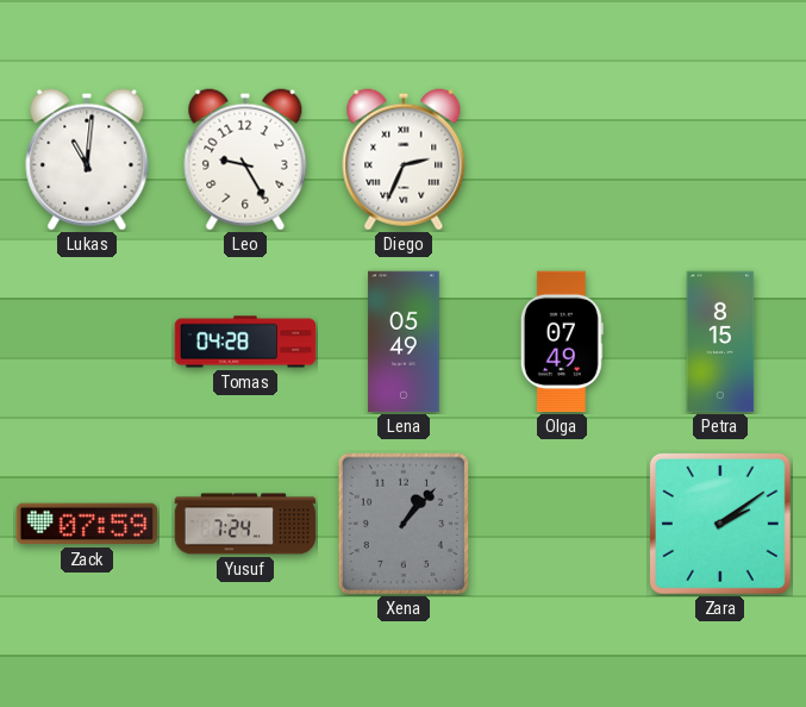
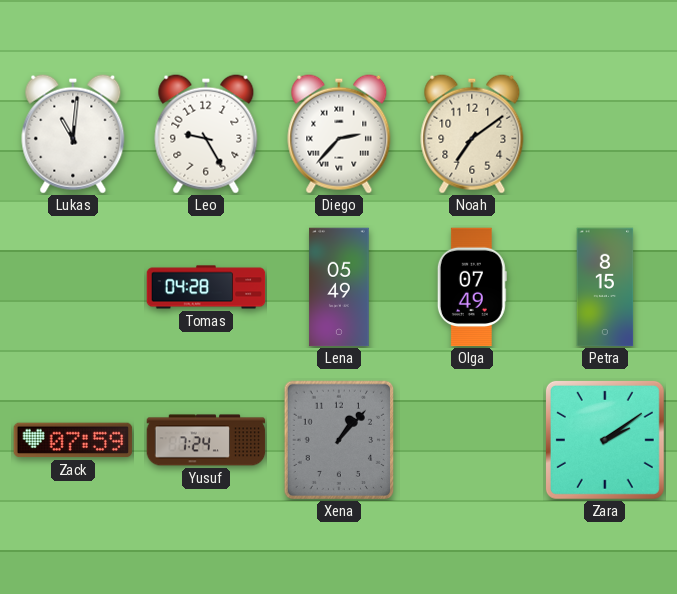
Diego: 2:34 -> 2:37
Noah: none -> 7:09
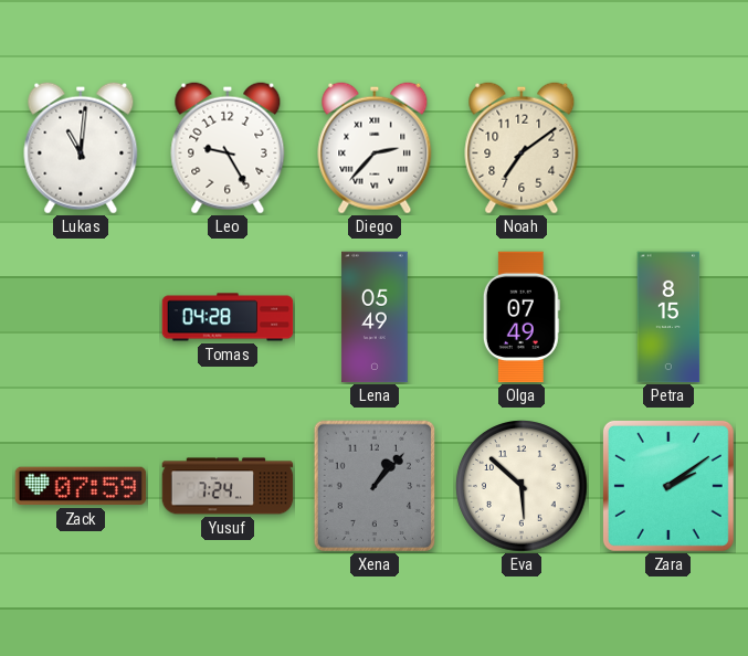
Eva: none -> 5:52
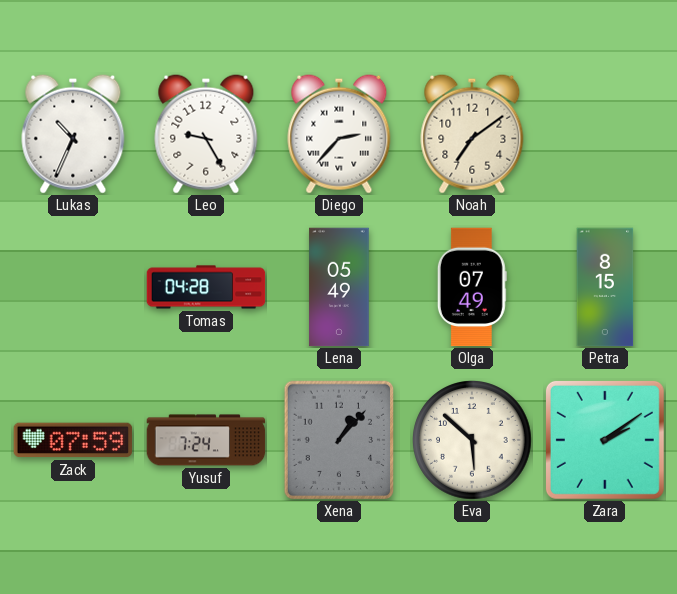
Lukas: 11:01 -> 10:34
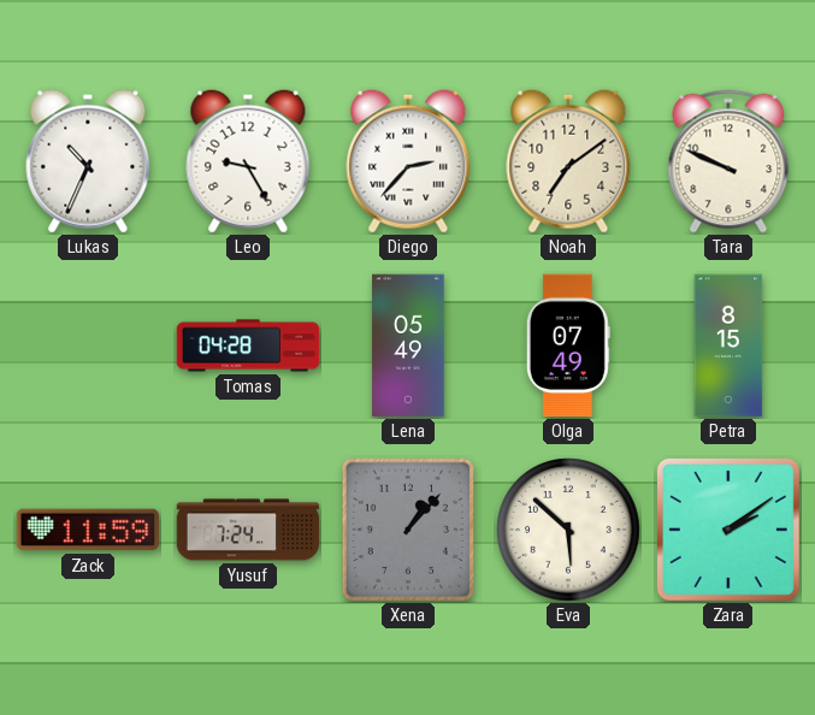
Tara: none -> 9:49
Zack: 07:59 -> 11:59
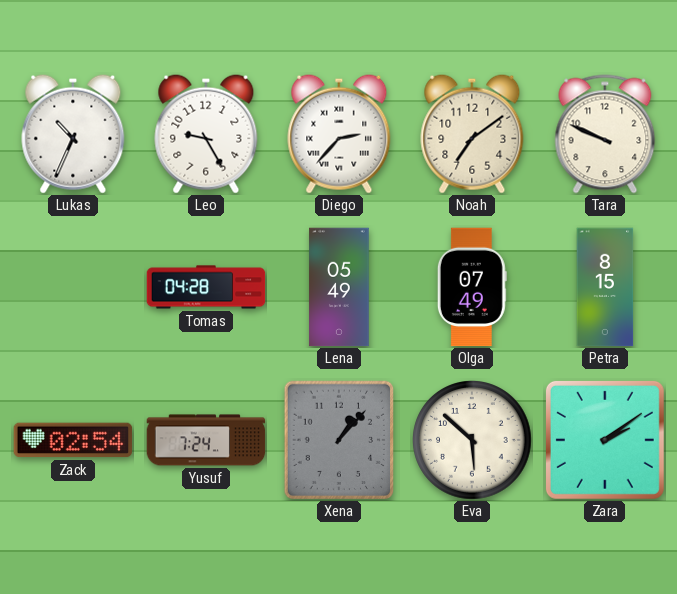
Zack: 11:59 -> 02:54
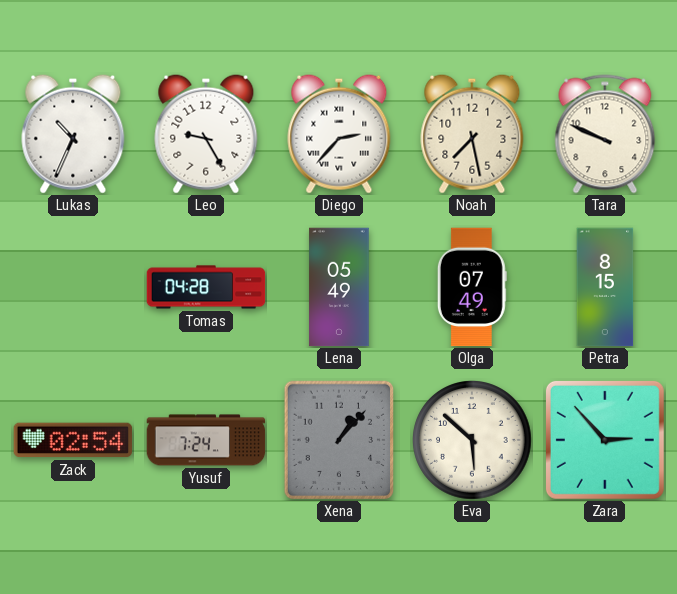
Noah: 7:09 -> 7:28
Zara: 2:09 -> 2:53
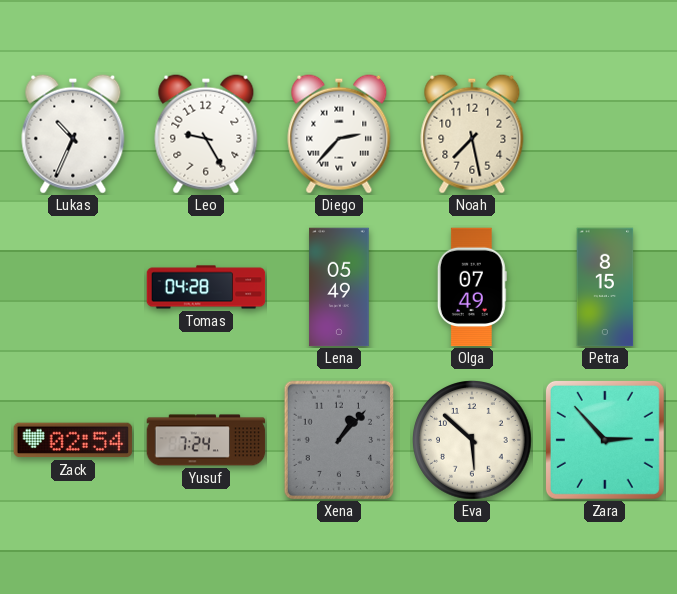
Tara: 9:49 -> none
